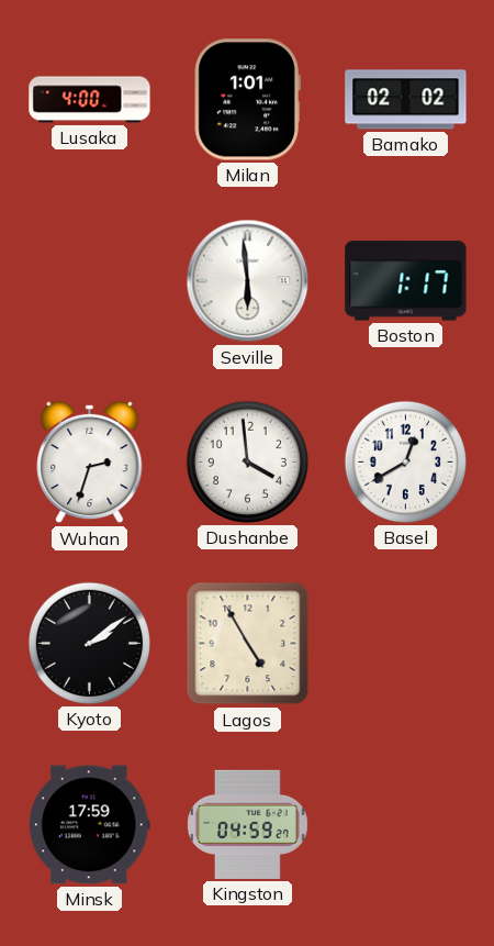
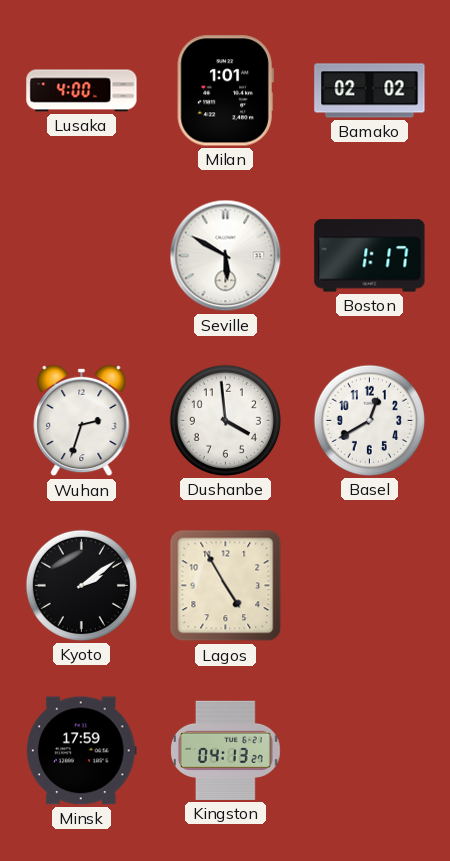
Seville: 5:59 -> 5:50
Kingston: 04:59 -> 04:13
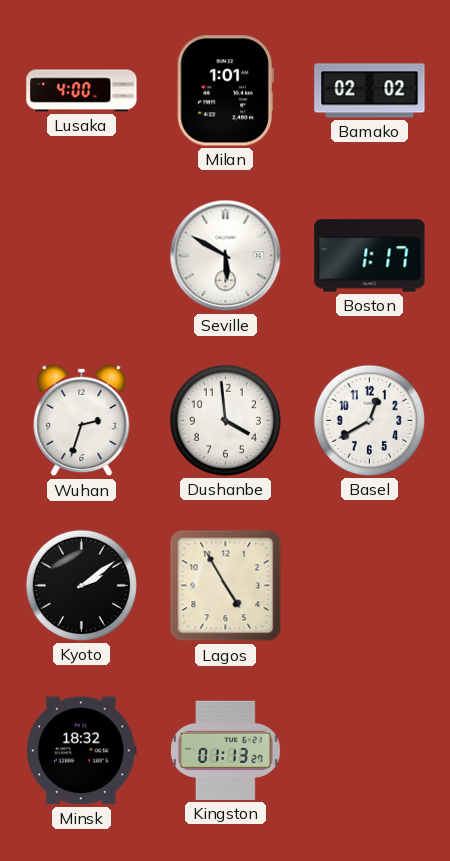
Minsk: 17:59 -> 18:32
Kingston: 04:13 -> 01:13
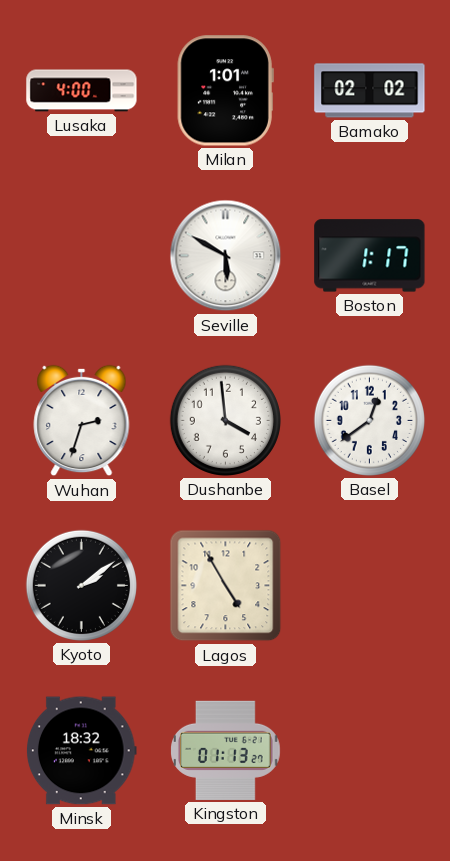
Basel: 12:40 -> 12:39
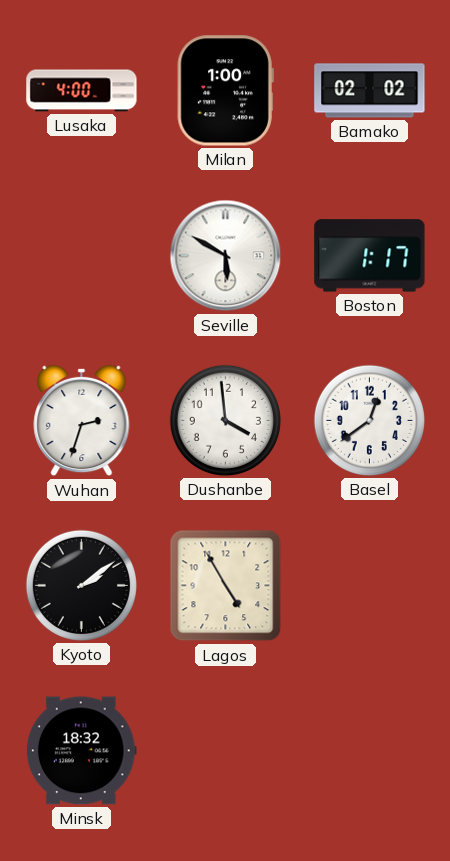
Milan: 1:01 -> 1:00
Kingston: 01:13 -> none
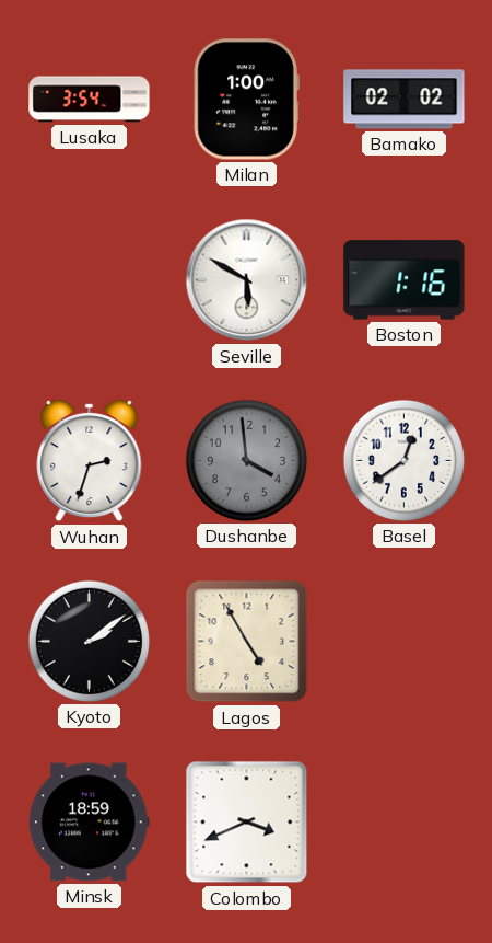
Lusaka: 4:00 -> 3:54
Boston: 1:17 -> 1:16
Dushanbe dial: white -> grey
Minsk: 18:32 -> 18:59
Colombo: none -> 3:41
